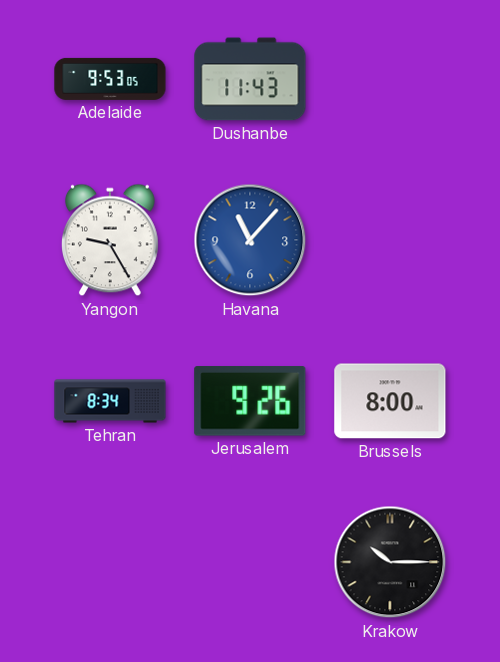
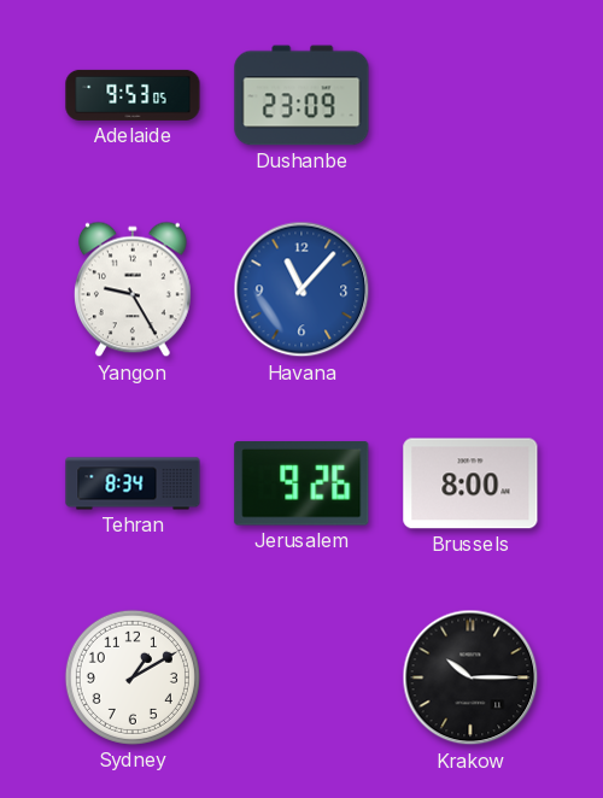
Dushanbe: 11:43 -> 23:09
Sydney: none -> 1:10
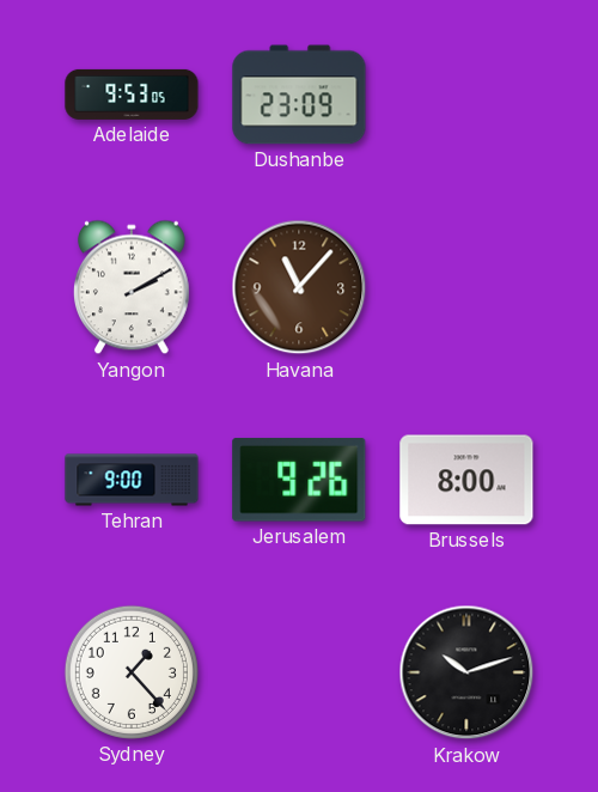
Yangon: 9:25 -> 2:10
Havana dial: blue -> brown
Tehran: 8:34 -> 9:00
Sydney: 1:10 -> 1:23
Krakow: 10:15 -> 10:12
